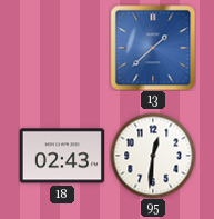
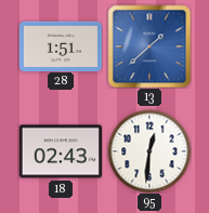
28: none -> 1:51
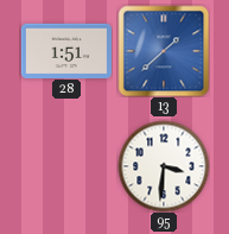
18: 02:43 -> none
95: 12:31 -> 3:31
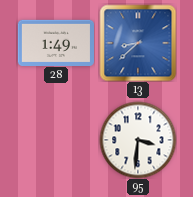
28: 1:51 -> 1:49
13: 1:38 -> 8:38
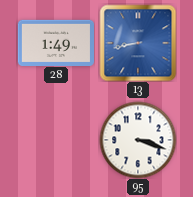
13: 8:38 -> 8:43
95: 3:31 -> 3:18
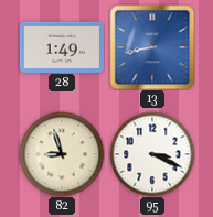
82: none -> 8:57
95: 3:18 -> 3:19
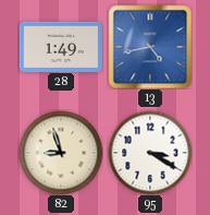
13: 8:43 -> 4:43
95: 3:19 -> 3:20
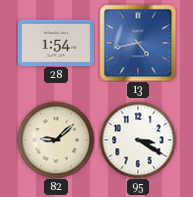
28: 1:49 -> 1:54
82: 8:57 -> 9:08
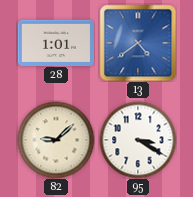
28: 1:54 -> 1:01
13: 4:43 -> 4:39
